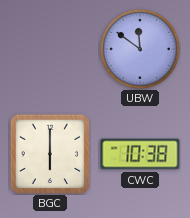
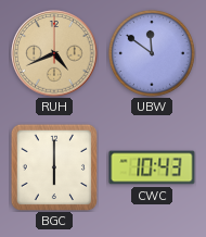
RUH: none -> 4:41
CWC: 10:38 -> 10:43
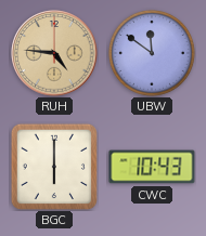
RUH: 4:41 -> 4:46
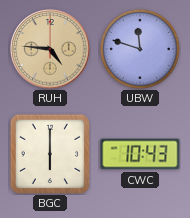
UBW: 11:51 -> 11:48
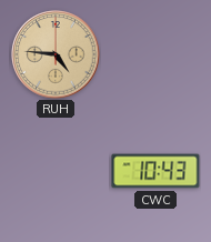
UBW: 11:48 -> none
BGC: 6:00 -> none
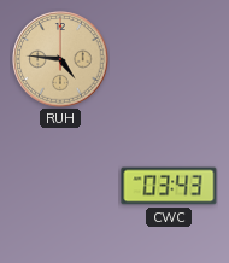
CWC: 10:43 -> 03:43
